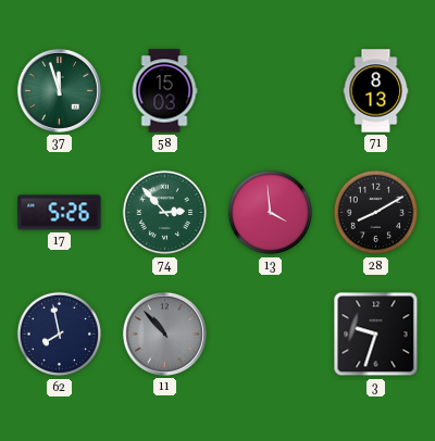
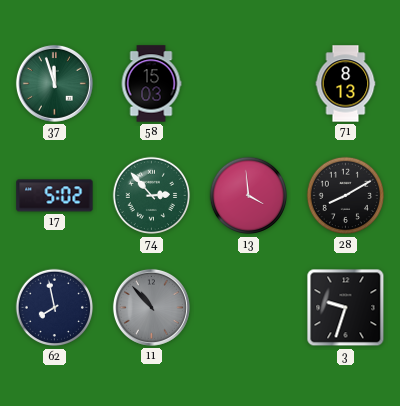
17: 5:26 -> 5:02
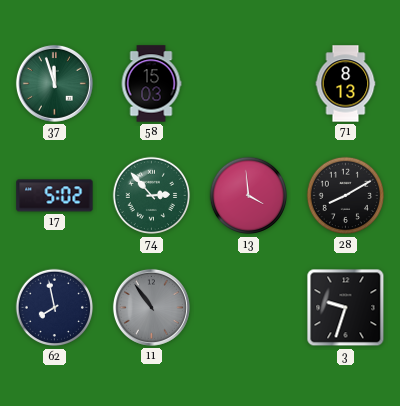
11: 10:53 -> 10:54
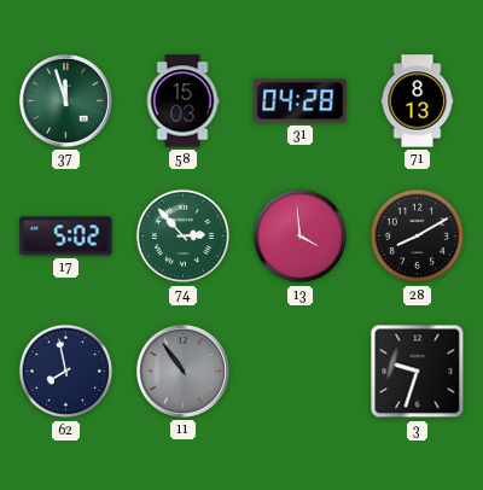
31: none -> 04:28
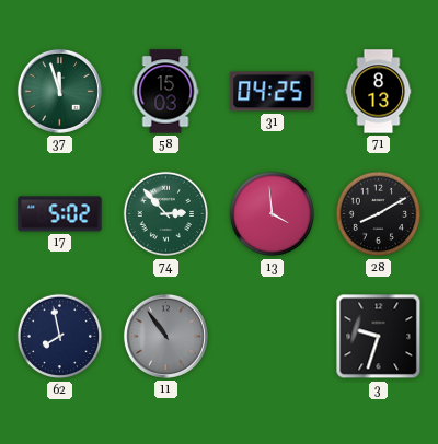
31: 04:28 -> 04:25
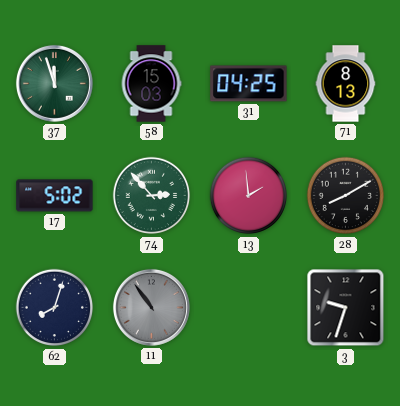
13: 3:59 -> 1:59
62: 7:58 -> 8:03
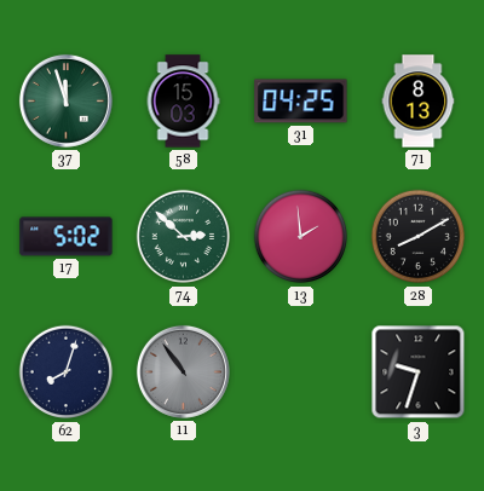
74: 2:53 -> 2:52
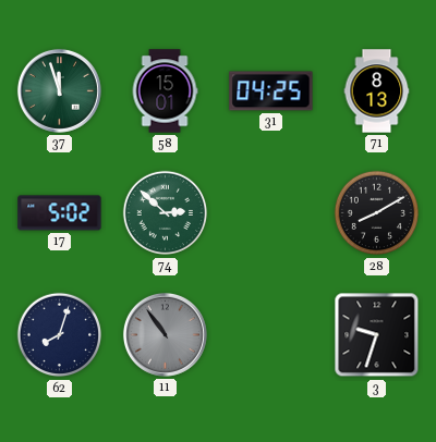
58: 15:03 -> 15:01
13: 1:59 -> none
